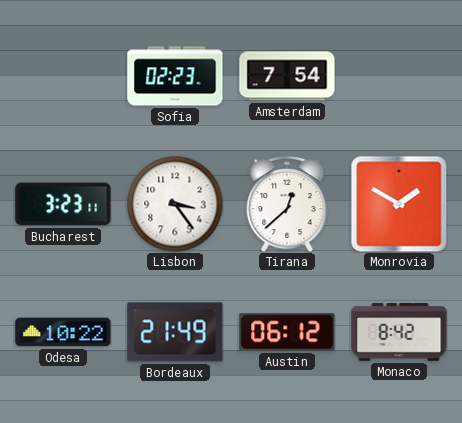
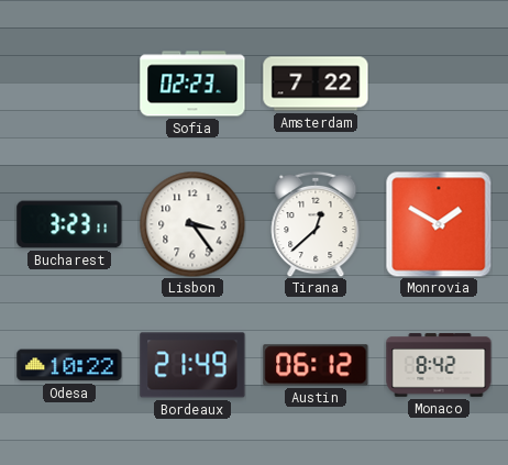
Amsterdam: 7:54 -> 7:22
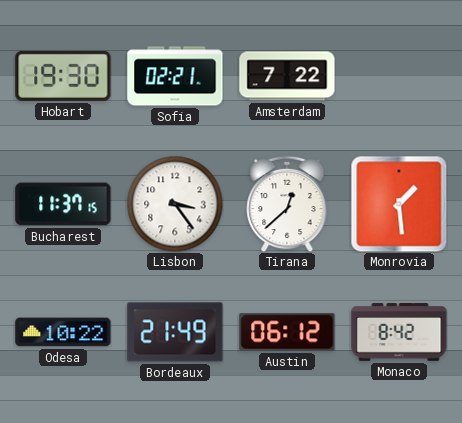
Hobart: none -> 19:30
Sofia: 02:23 -> 02:21
Bucharest: 3:23 -> 11:37
Monrovia: 1:50 -> 1:29
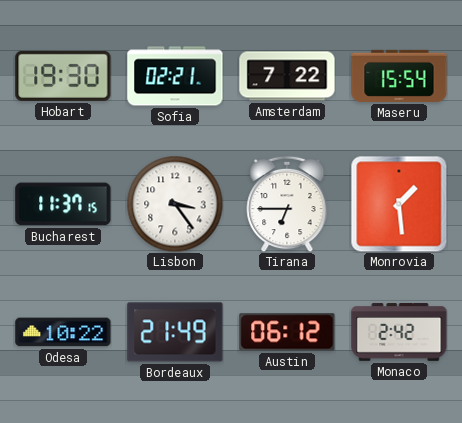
Maseru: none -> 15:54
Tirana: 12:38 -> 6:45
Monaco: 8:42 -> 2:42
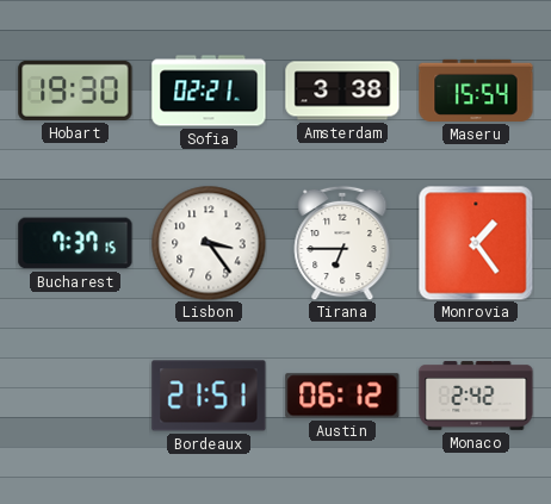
Amsterdam: 7:22 -> 3:38
Bucharest: 11:37 -> 7:37
Monrovia: 1:29 -> 1:24
Odesa: 10:22 -> none
Bordeaux: 21:49 -> 21:51
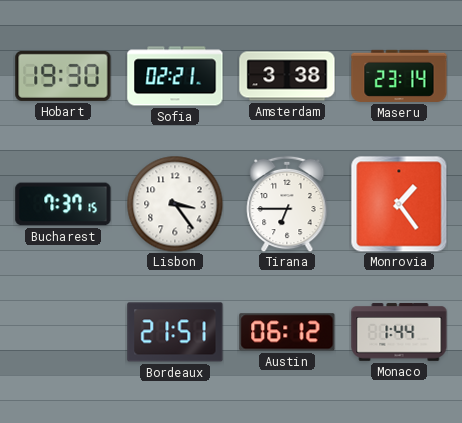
Maseru: 15:54 -> 23:14
Monaco: 2:42 -> 1:44
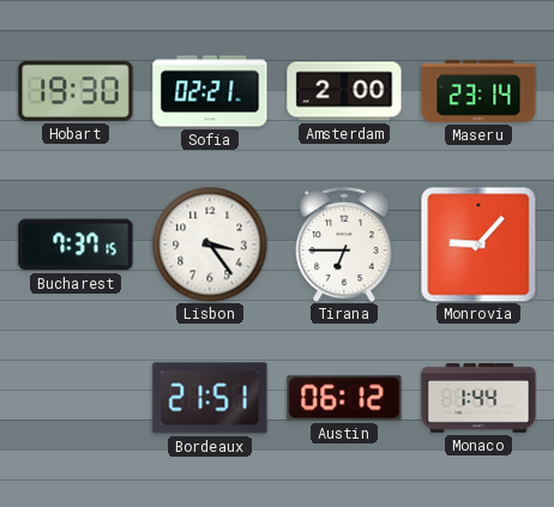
Amsterdam: 3:38 -> 2:00
Monrovia: 1:24 -> 9:07
